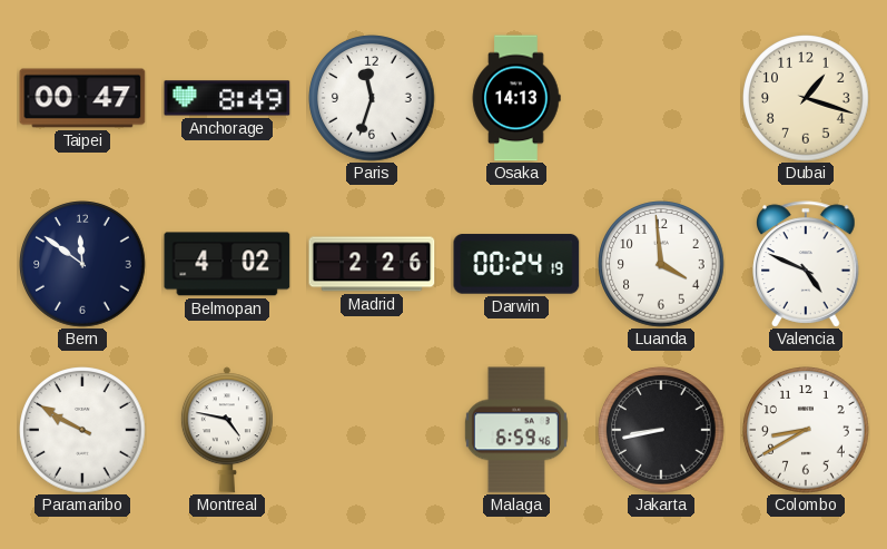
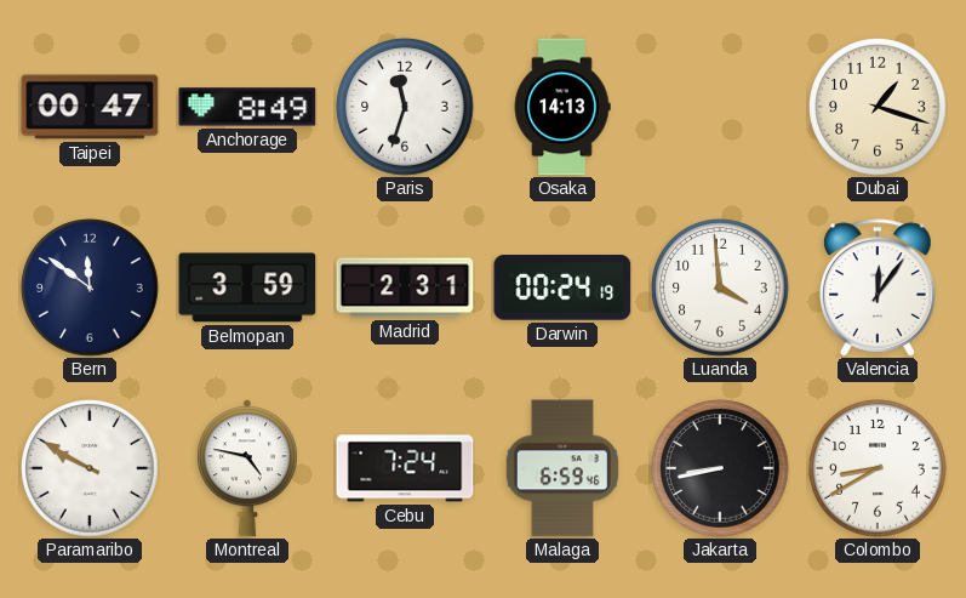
Belmopan: 4:02 -> 3:59
Madrid: 2:26 -> 2:31
Valencia: 4:49 -> 12:06
Cebu: none -> 7:24
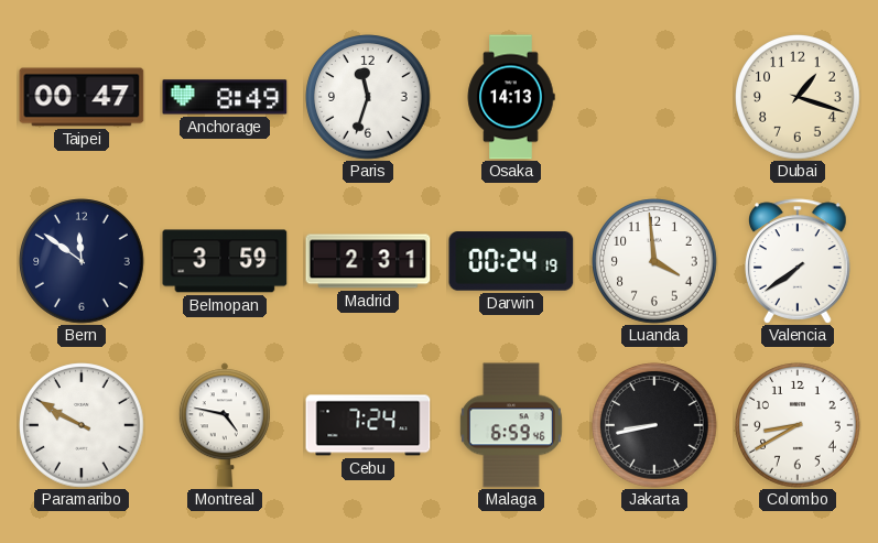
Valencia: 12:06 -> 7:39
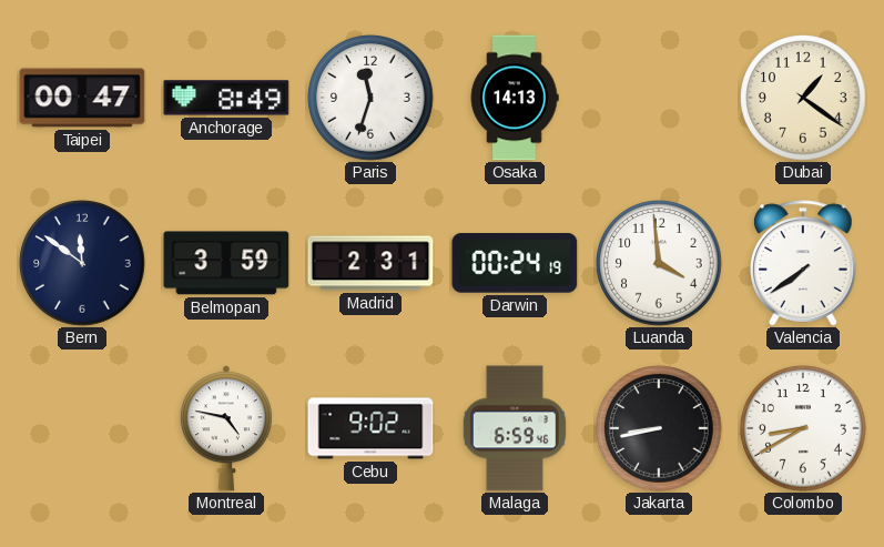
Dubai: 1:18 -> 1:21
Paramaribo: 9:50 -> none
Cebu: 7:24 -> 9:02
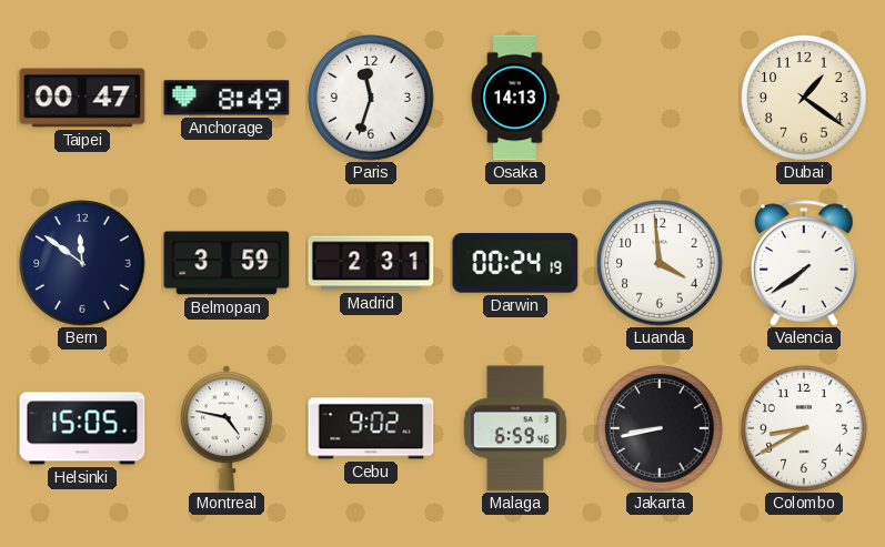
Helsinki: none -> 15:05
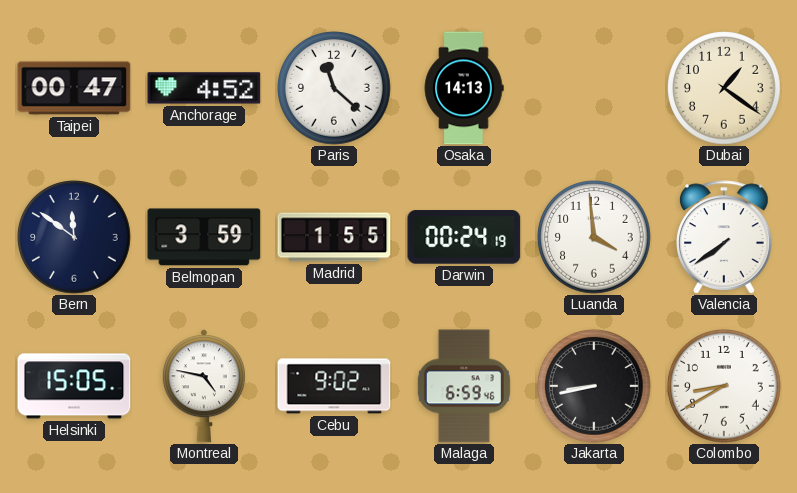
Anchorage: 8:49 -> 4:52
Paris: 11:33 -> 11:22
Madrid: 2:31 -> 1:55
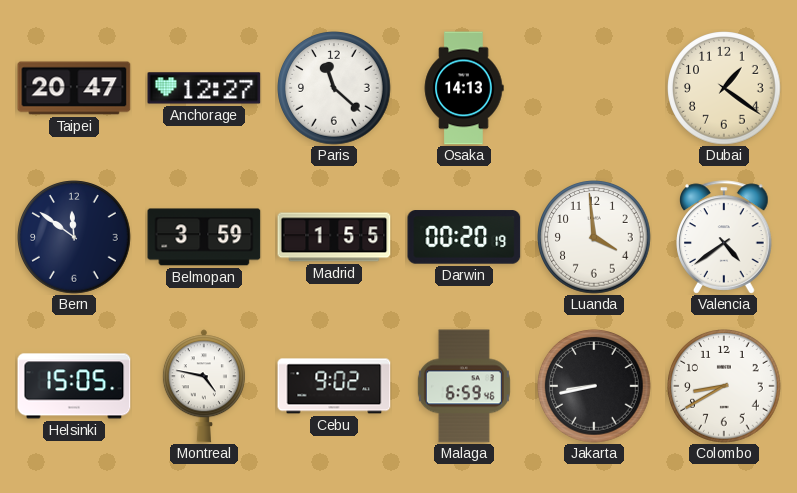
Taipei: 00:47 -> 20:47
Anchorage: 4:52 -> 12:27
Darwin: 00:24 -> 00:20
Valencia: 7:39 -> 4:39
